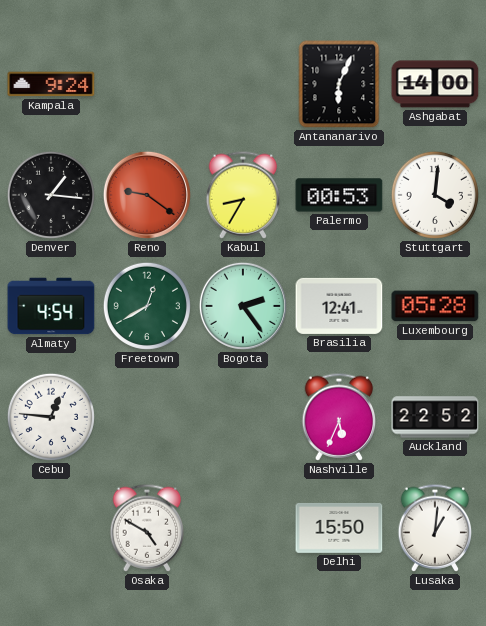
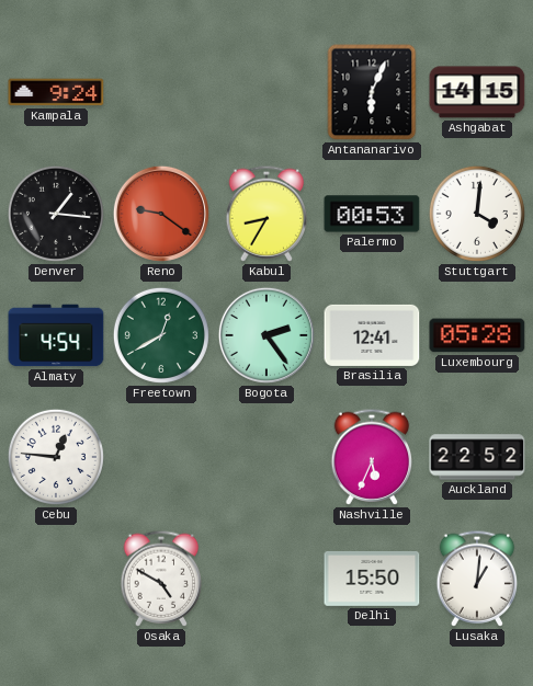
Ashgabat: 14:00 -> 14:15
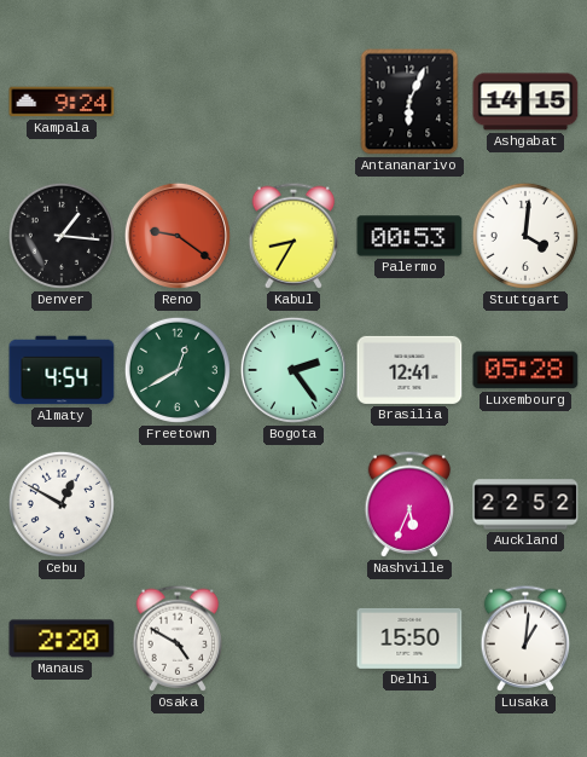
Cebu: 12:46 -> 12:50
Manaus: none -> 2:20
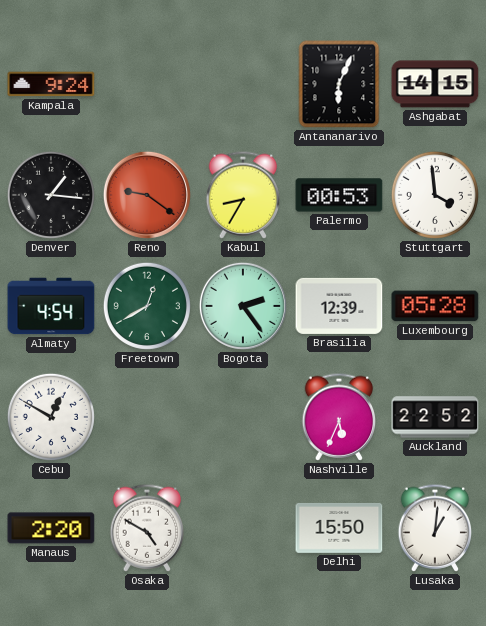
Stuttgart: 4:01 -> 3:59
Brasilia: 12:41 -> 12:39
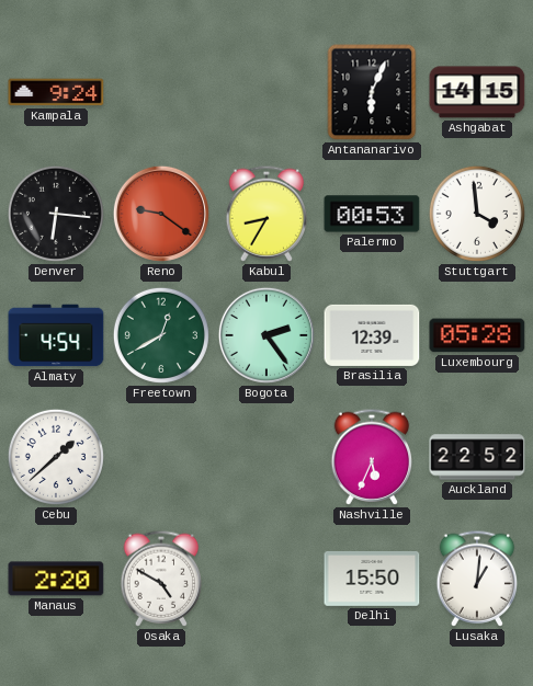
Denver: 1:16 -> 6:16
Cebu: 12:50 -> 1:38
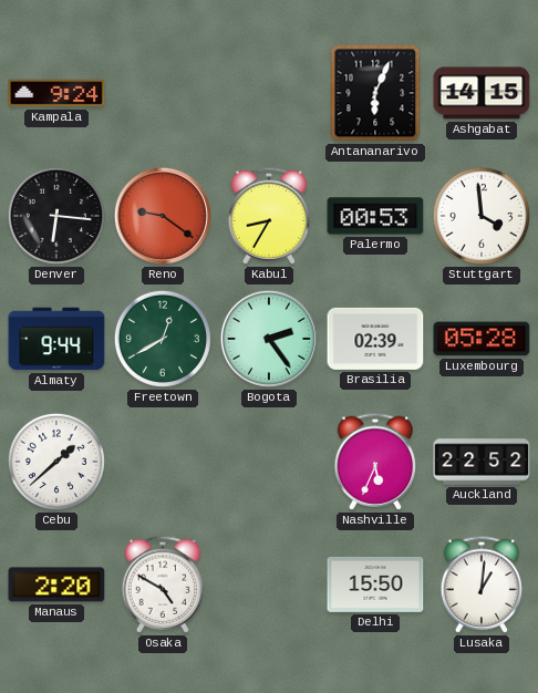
Almaty: 4:54 -> 9:44
Brasilia: 12:39 -> 02:39
